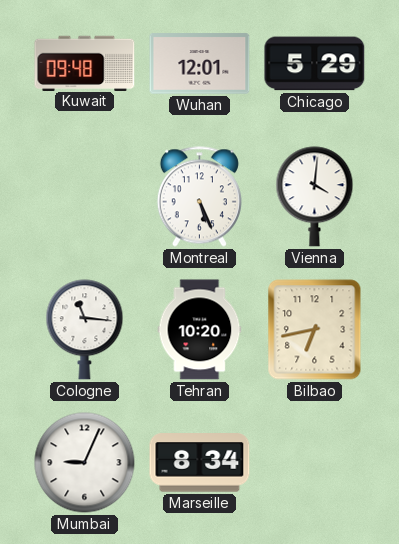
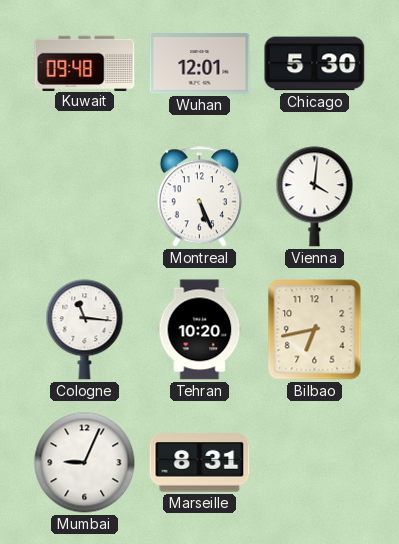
Chicago: 5:29 -> 5:30
Marseille: 8:34 -> 8:31
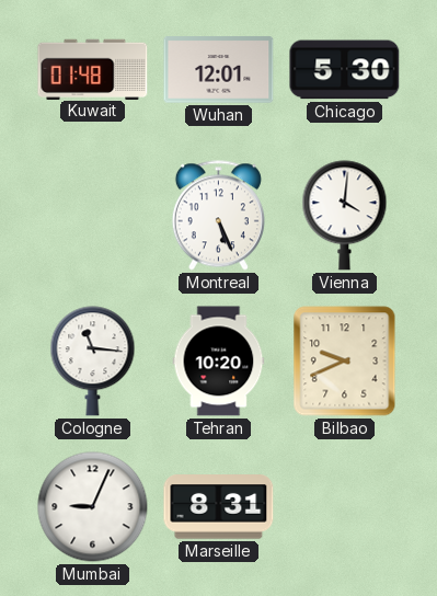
Kuwait: 09:48 -> 01:48
Bilbao: 6:43 -> 9:41
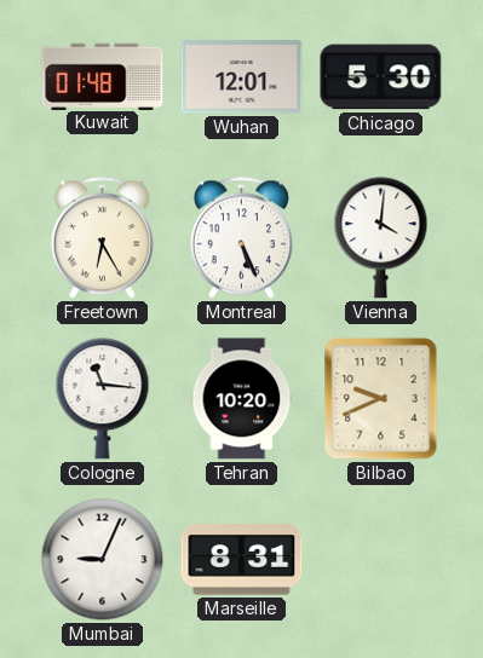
Freetown: none -> 6:25
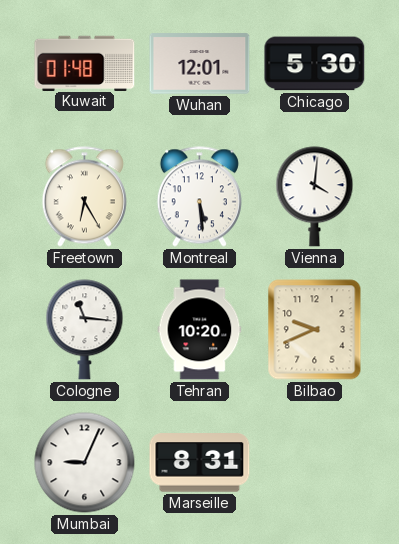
Montreal: 5:26 -> 5:29
